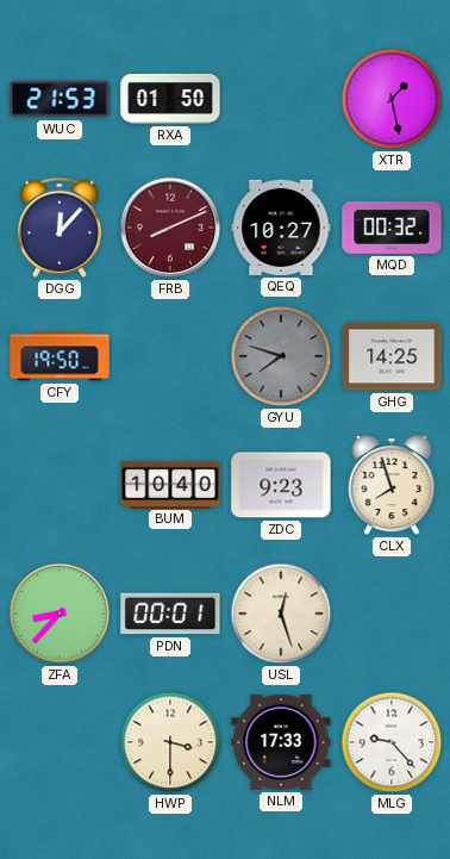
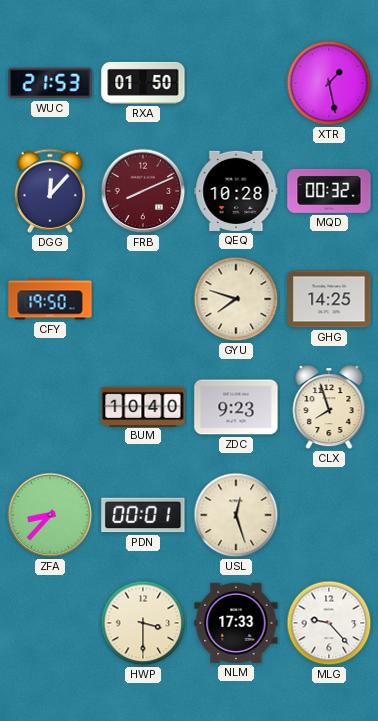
QEQ: 10:27 -> 10:28
GYU dial: grey -> cream
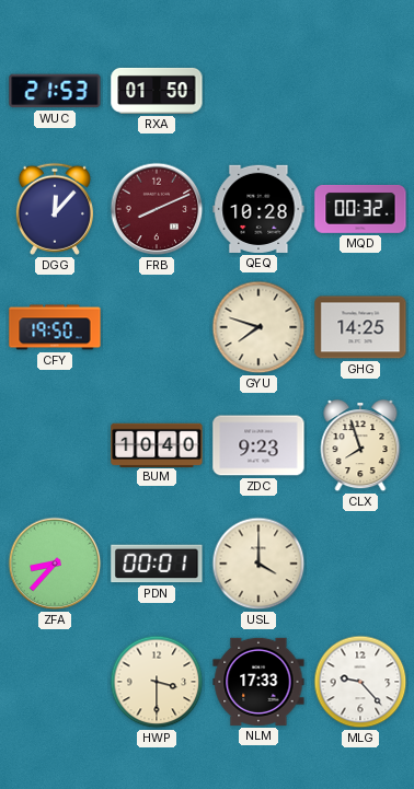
XTR: 1:28 -> none
USL: 12:27 -> 4:00
